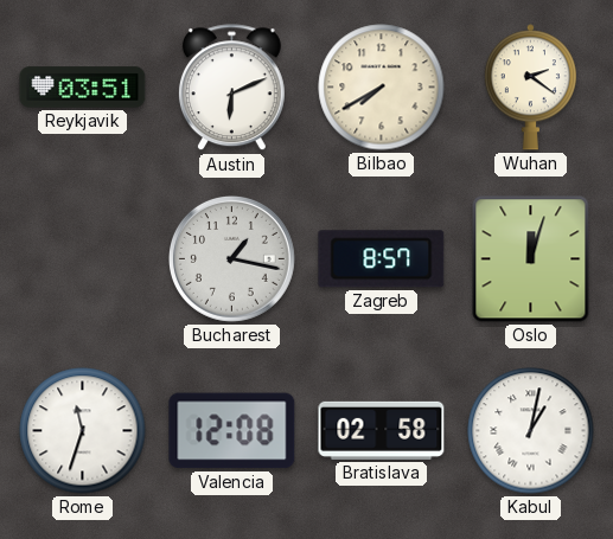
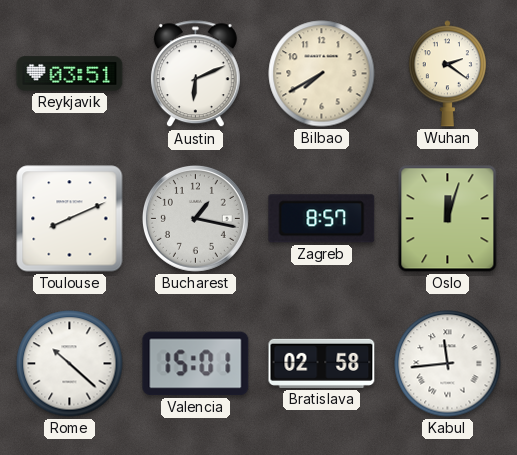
Toulouse: none -> 8:11
Rome: 11:33 -> 10:22
Valencia: 12:08 -> 15:01
Kabul: 1:02 -> 11:44
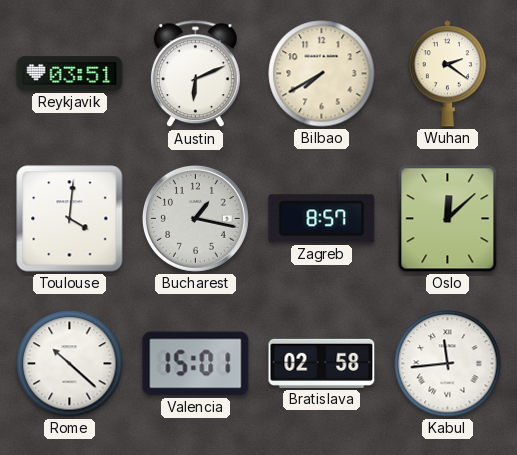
Toulouse: 8:11 -> 4:01
Oslo: 12:03 -> 12:08
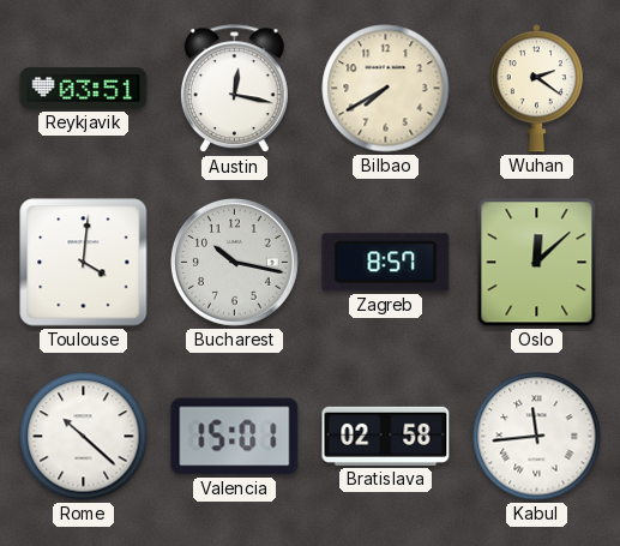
Austin: 6:11 -> 12:17
Bucharest: 1:17 -> 10:17
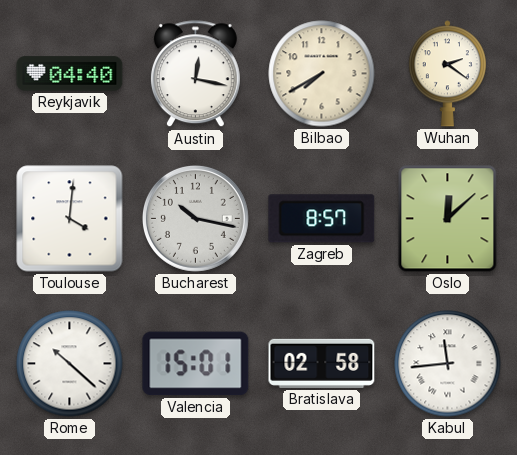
Reykjavik: 03:51 -> 04:40
